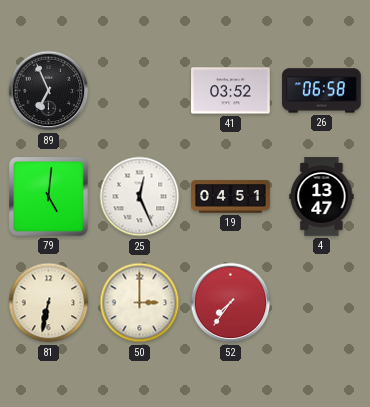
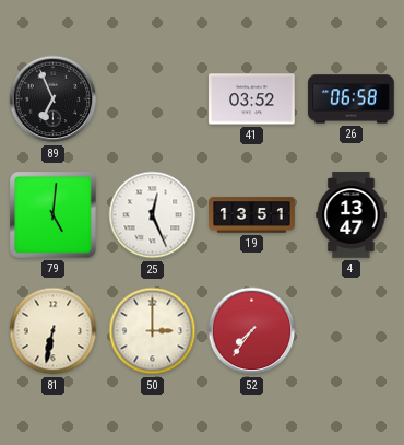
19: 04:51 -> 13:51
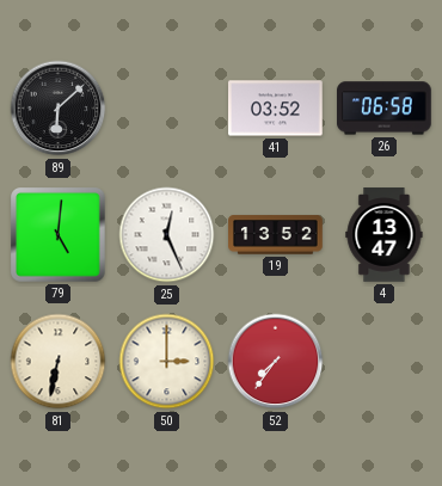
89: 6:56 -> 6:08
19: 13:51 -> 13:52
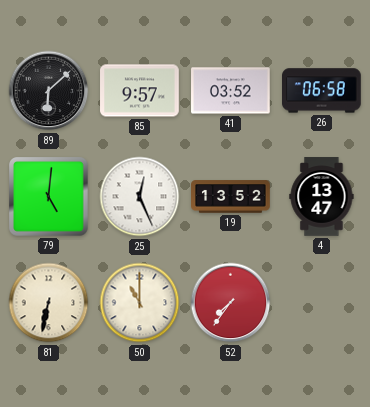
85: none -> 9:57
50: 3:00 -> 11:00
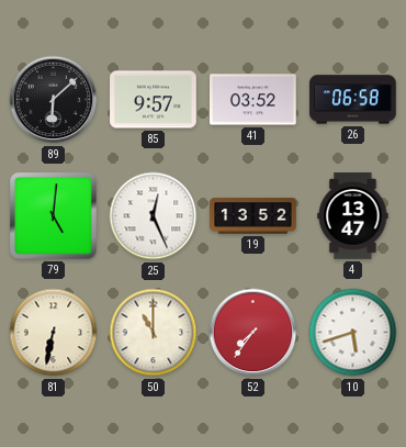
10: none -> 5:42
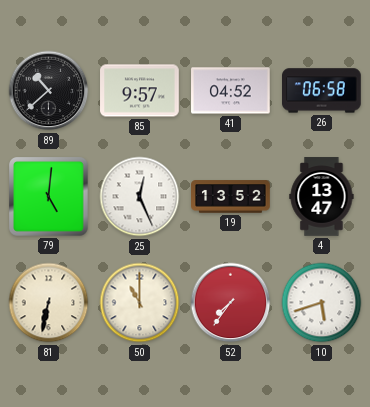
89: 6:08 -> 10:38
41: 03:52 -> 04:52
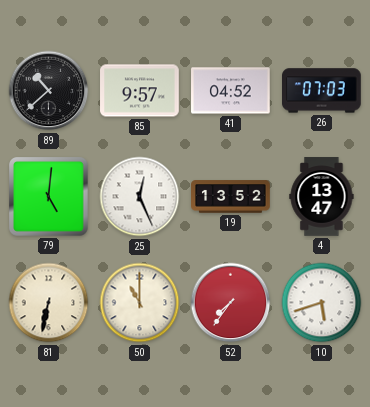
26: 06:58 -> 07:03
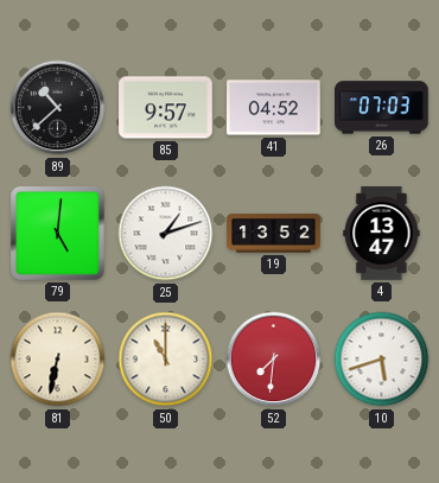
25: 12:26 -> 1:12
52: 7:36 -> 7:31
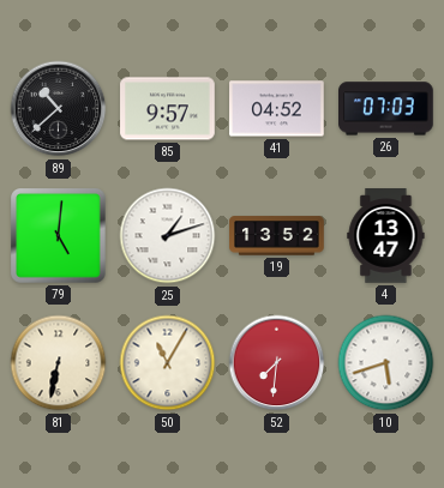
50: 11:00 -> 11:05
